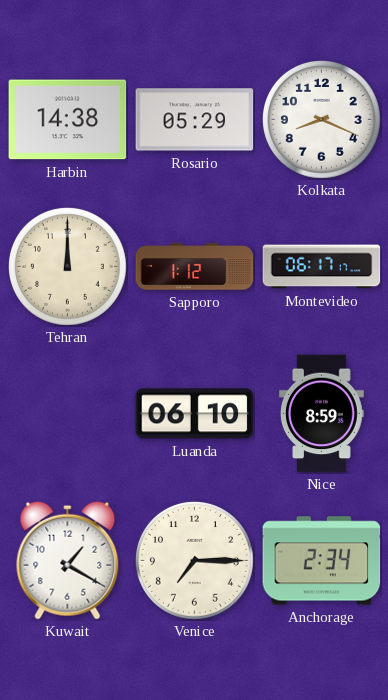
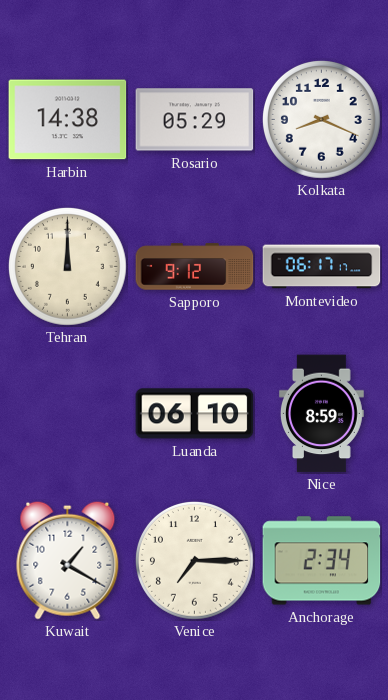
Sapporo: 1:12 -> 9:12
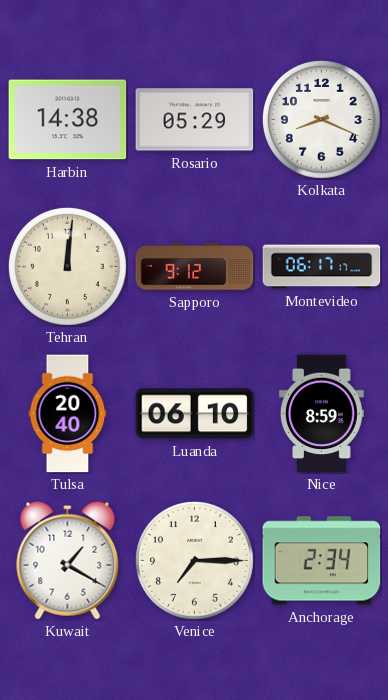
Tehran: 12:00 -> 12:01
Tulsa: none -> 20:40
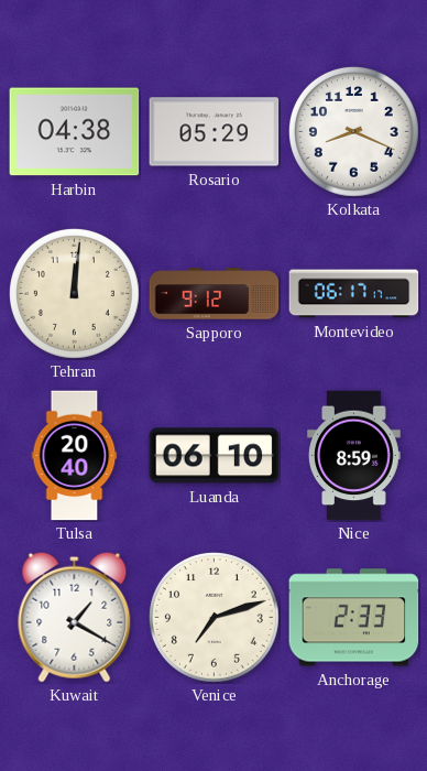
Harbin: 14:38 -> 04:38
Venice: 7:15 -> 7:12
Anchorage: 2:34 -> 2:33
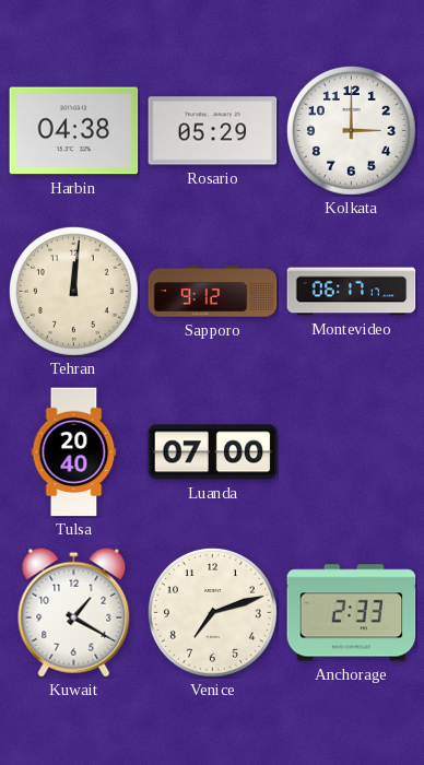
Kolkata: 8:19 -> 3:00
Luanda: 06:10 -> 07:00
Nice: 8:59 -> none
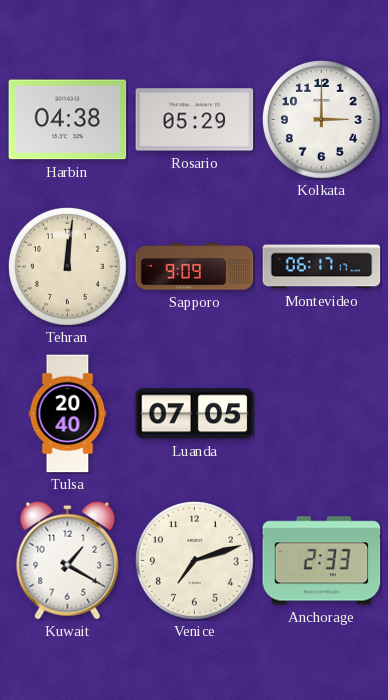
Sapporo: 9:12 -> 9:09
Luanda: 07:00 -> 07:05
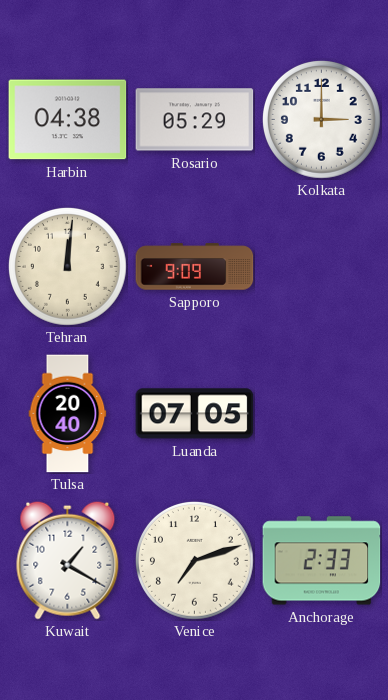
Montevideo: 06:17 -> none
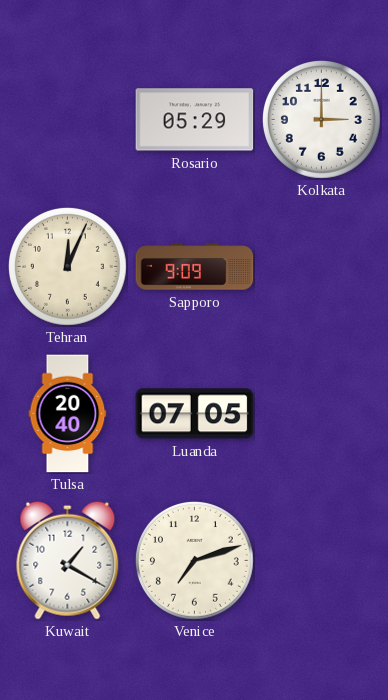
Harbin: 04:38 -> none
Tehran: 12:01 -> 12:04
Anchorage: 2:33 -> none
